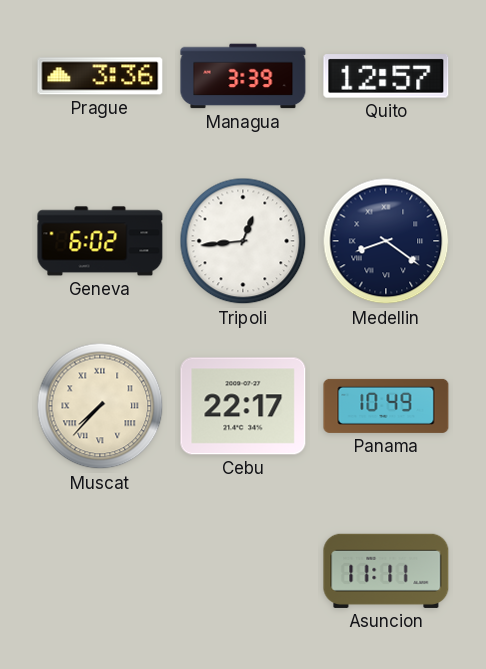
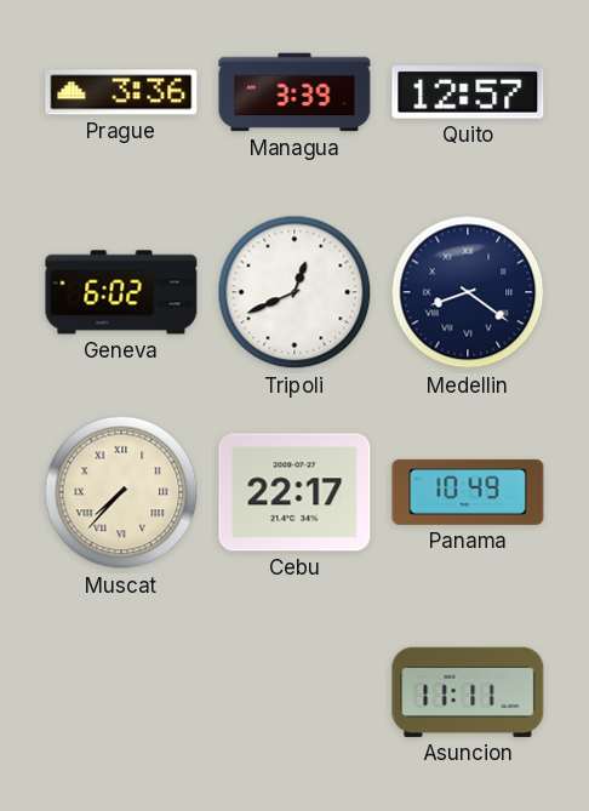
Tripoli: 12:44 -> 12:41
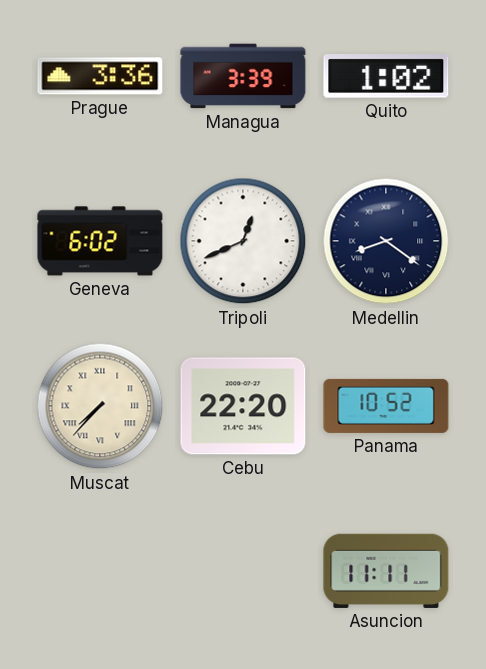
Quito: 12:57 -> 1:02
Cebu: 22:17 -> 22:20
Panama: 10:49 -> 10:52
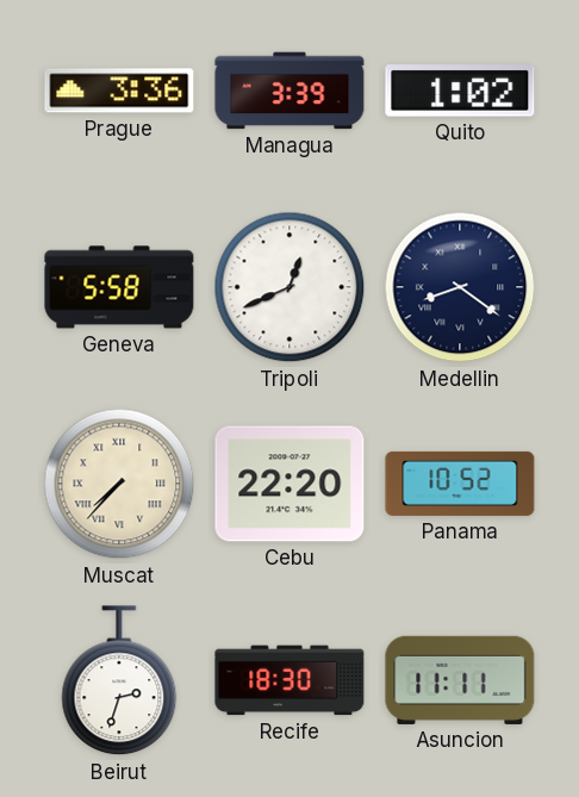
Geneva: 6:02 -> 5:58
Beirut: none -> 2:33
Recife: none -> 18:30
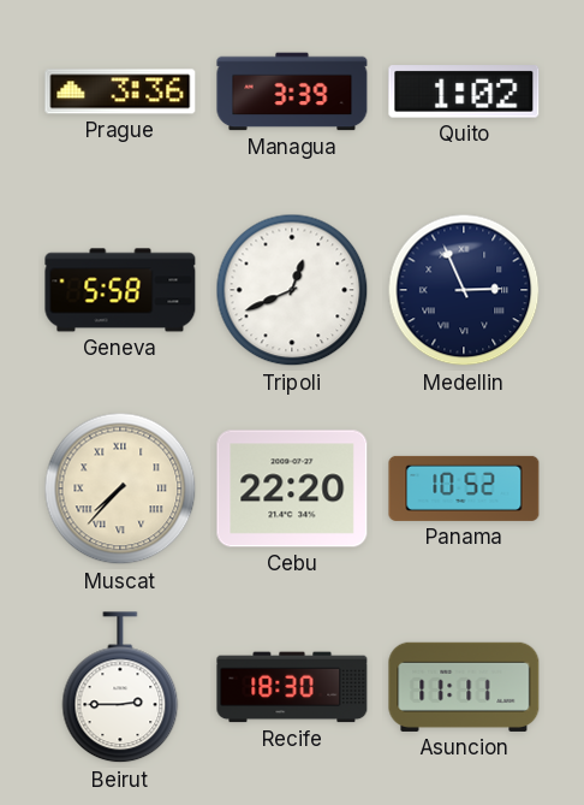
Medellin: 8:21 -> 2:56
Beirut: 2:33 -> 2:45
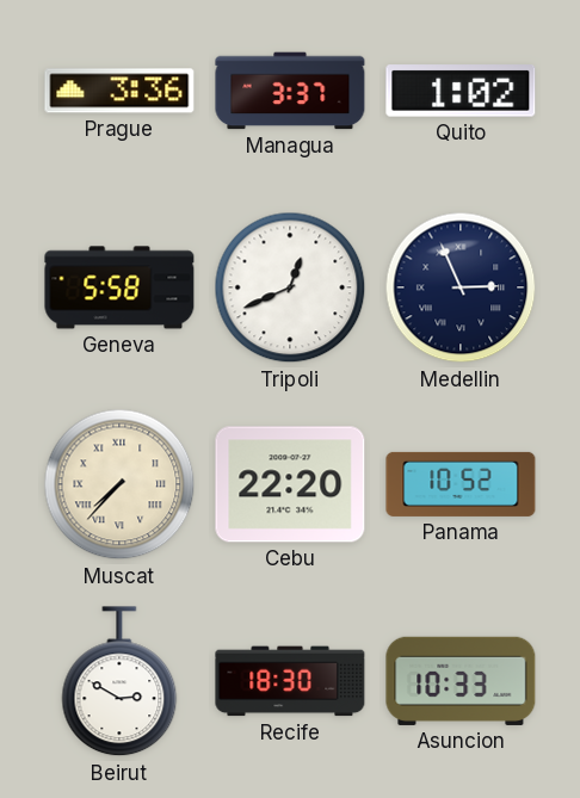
Managua: 3:39 -> 3:37
Beirut: 2:45 -> 2:50
Asuncion: 11:11 -> 10:33
